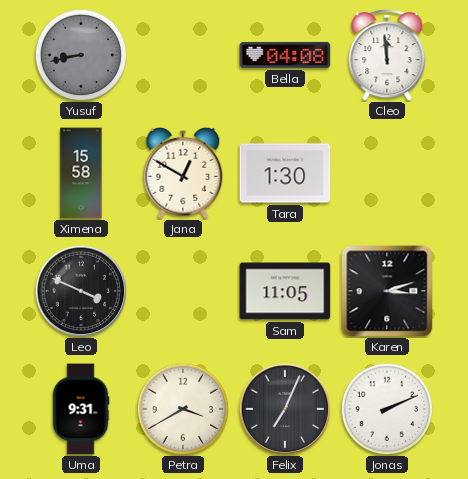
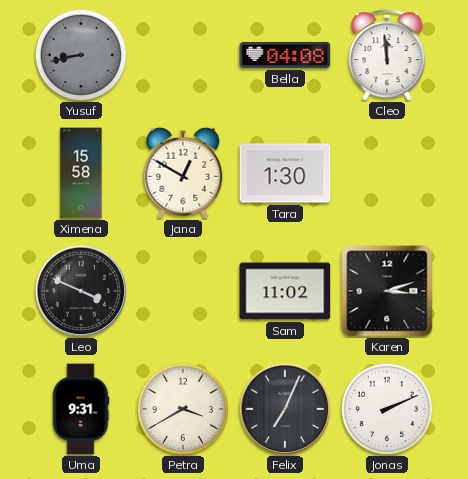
Sam: 11:05 -> 11:02
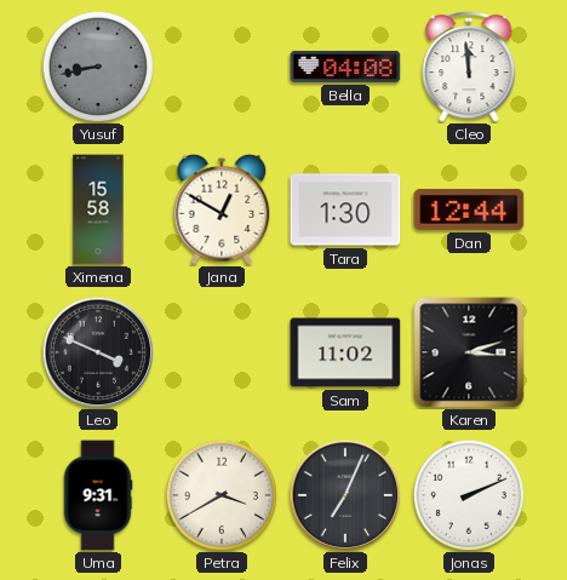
Dan: none -> 12:44
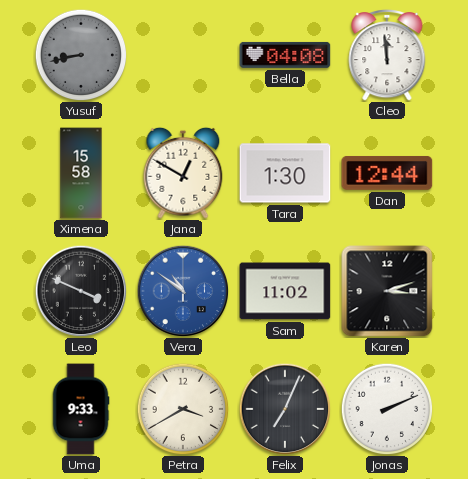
Vera: none -> 10:51
Uma: 9:31 -> 9:33
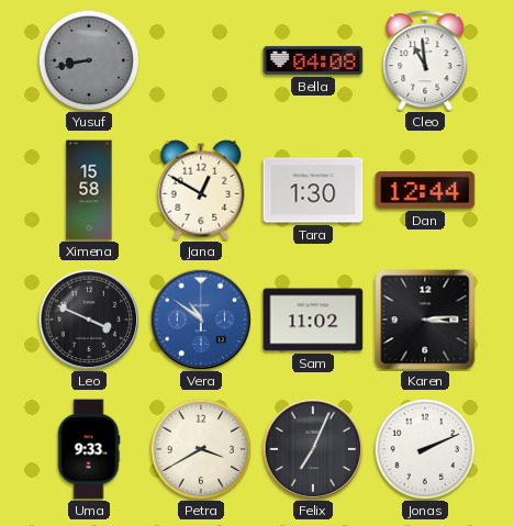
Cleo: 11:59 -> 10:59
Karen: 3:12 -> 3:14
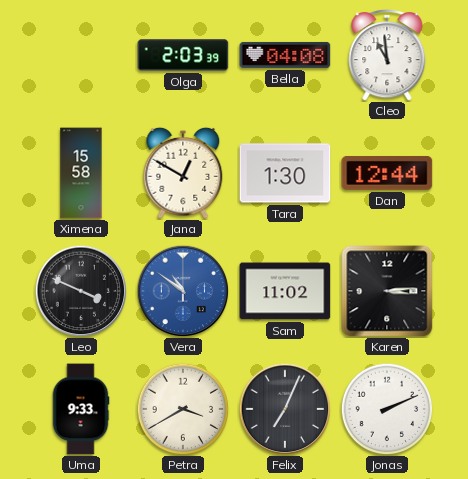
Yusuf: 8:43 -> none
Olga: none -> 2:03
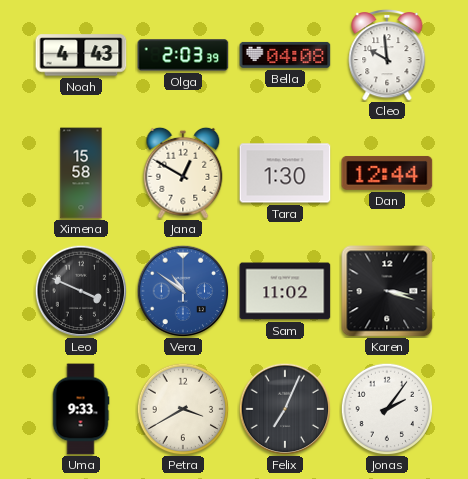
Noah: none -> 4:43
Cleo: 10:59 -> 9:59
Karen: 3:14 -> 3:18
Jonas: 2:11 -> 2:06
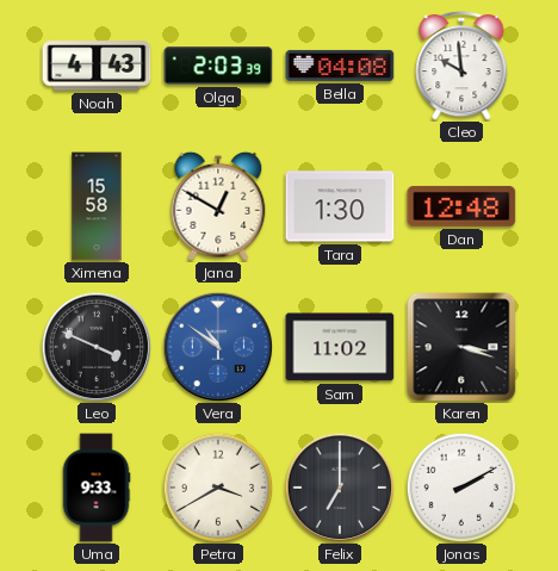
Dan: 12:44 -> 12:48
Felix: 7:04 -> 7:00
Jonas: 2:06 -> 2:10
